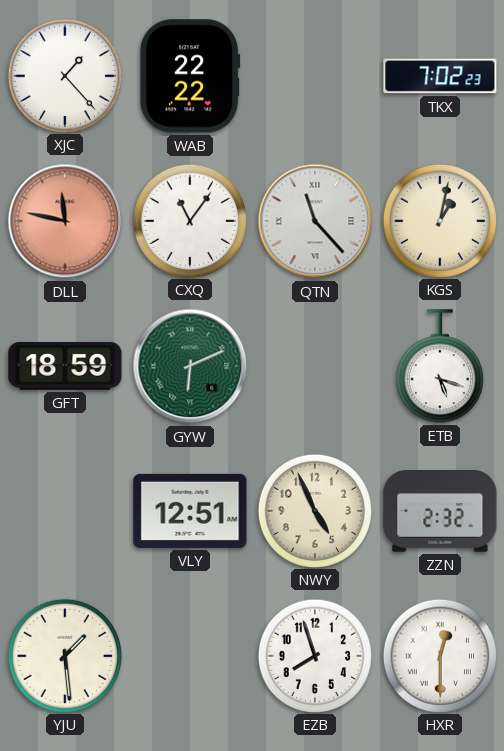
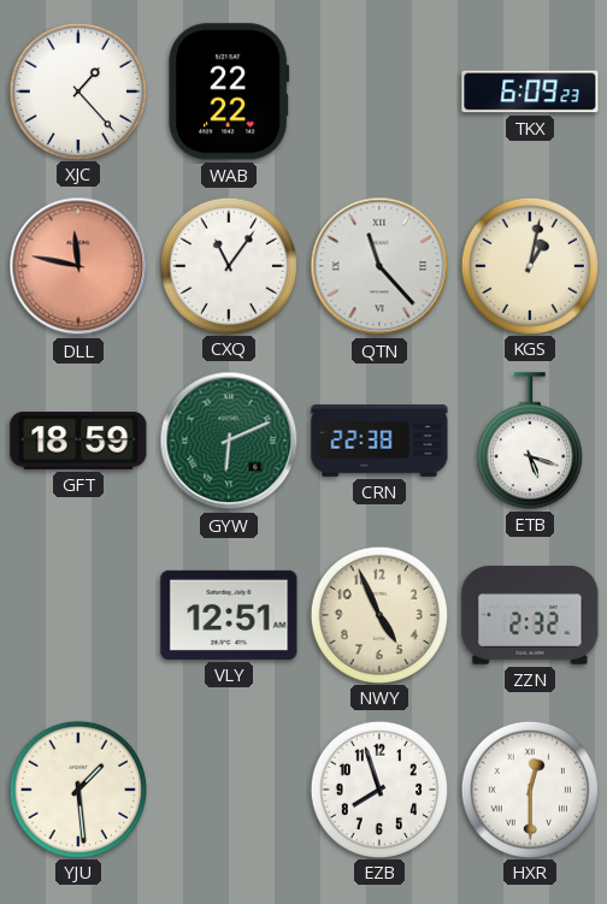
TKX: 7:02 -> 6:09
CRN: none -> 22:38
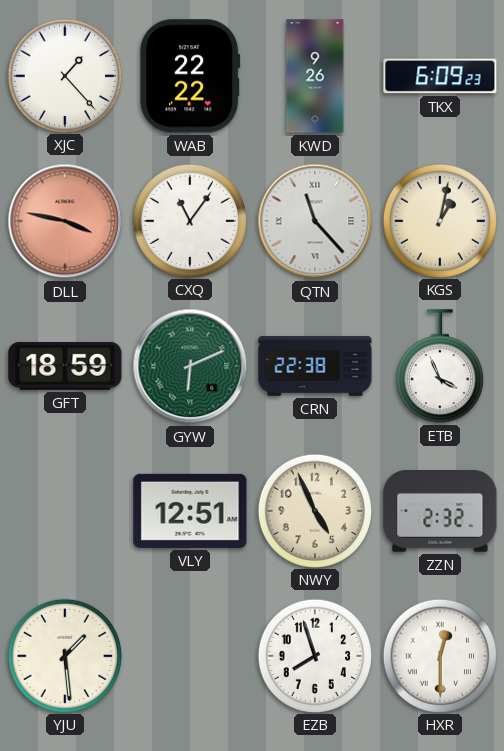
KWD: none -> 9:26
DLL: 11:47 -> 3:47
ETB: 5:18 -> 3:56
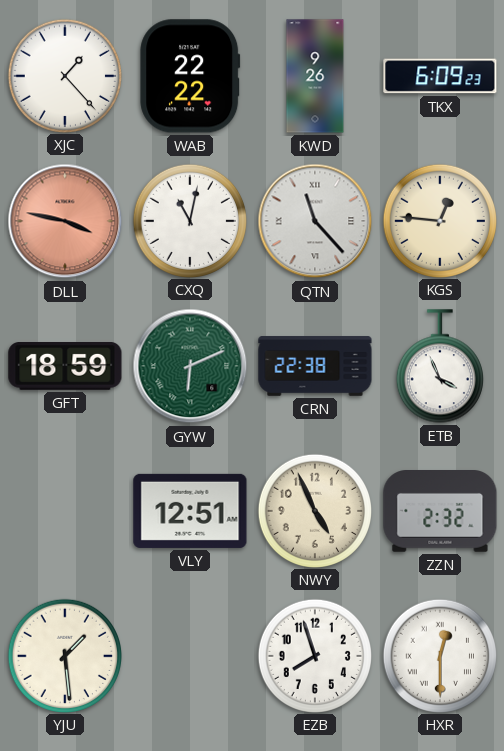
CXQ: 11:06 -> 11:02
KGS: 1:02 -> 12:46
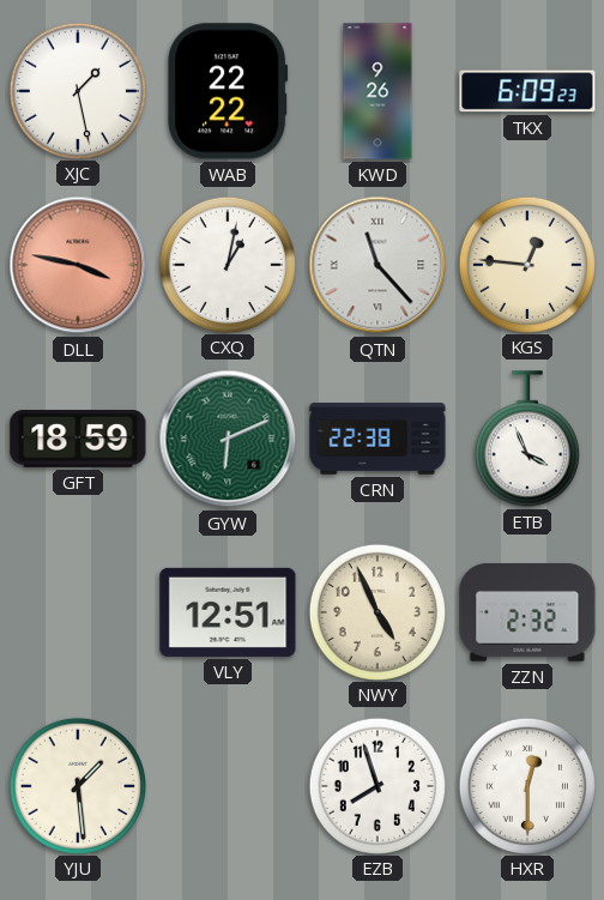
XJC: 1:23 -> 1:28
CXQ: 11:02 -> 1:02
